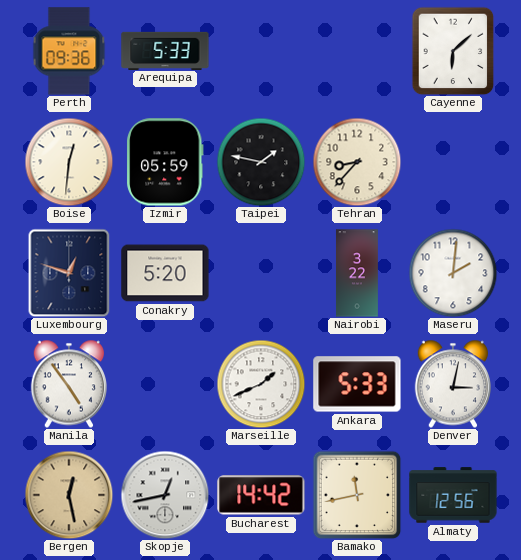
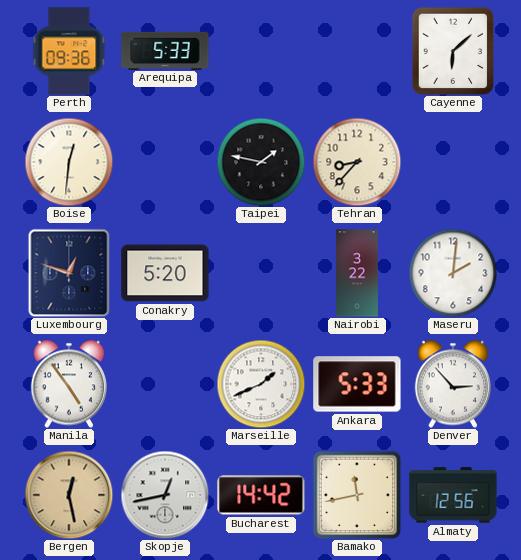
Izmir: 05:59 -> none
Denver: 3:02 -> 2:53
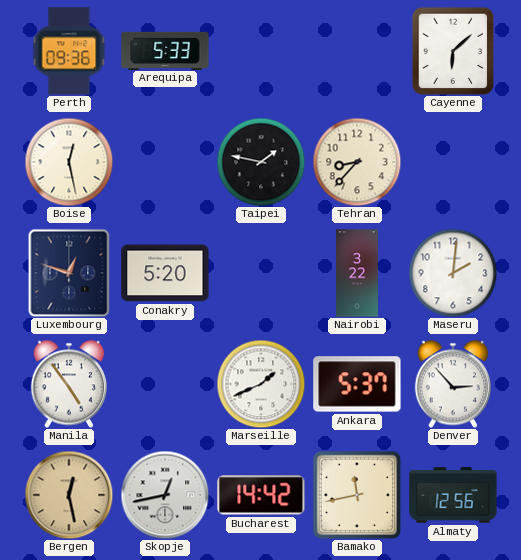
Boise: 12:31 -> 12:28
Ankara: 5:33 -> 5:37
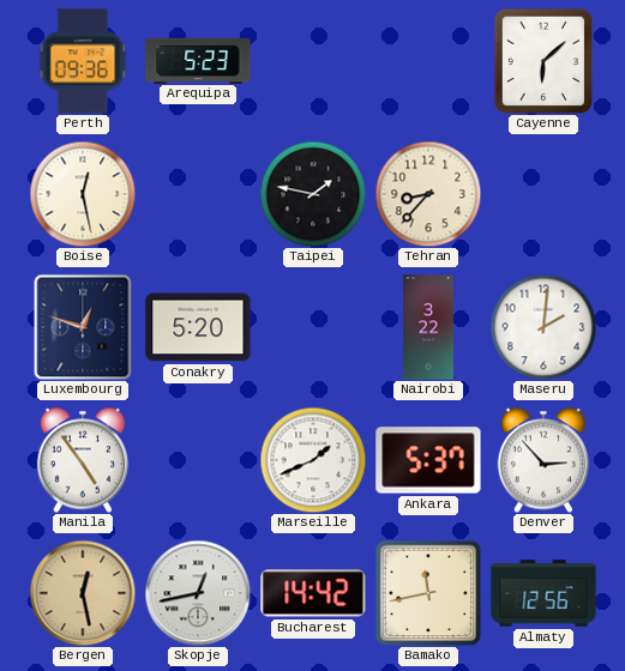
Arequipa: 5:33 -> 5:23
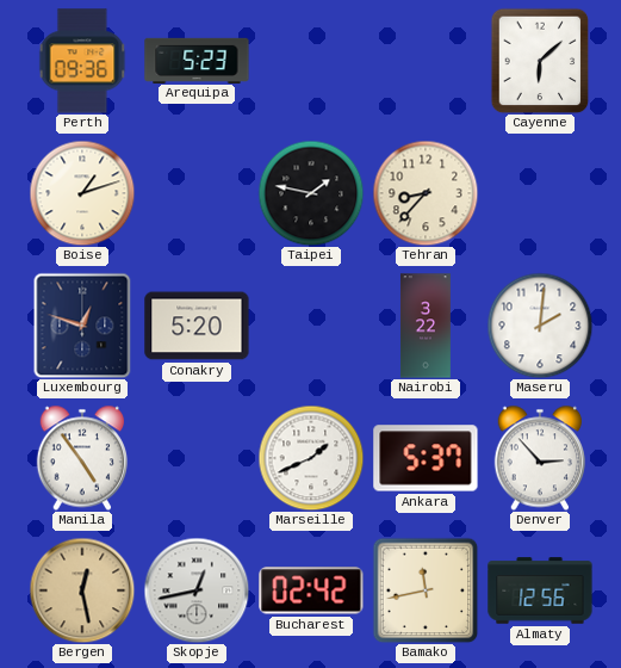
Boise: 12:28 -> 1:12
Bucharest: 14:42 -> 02:42
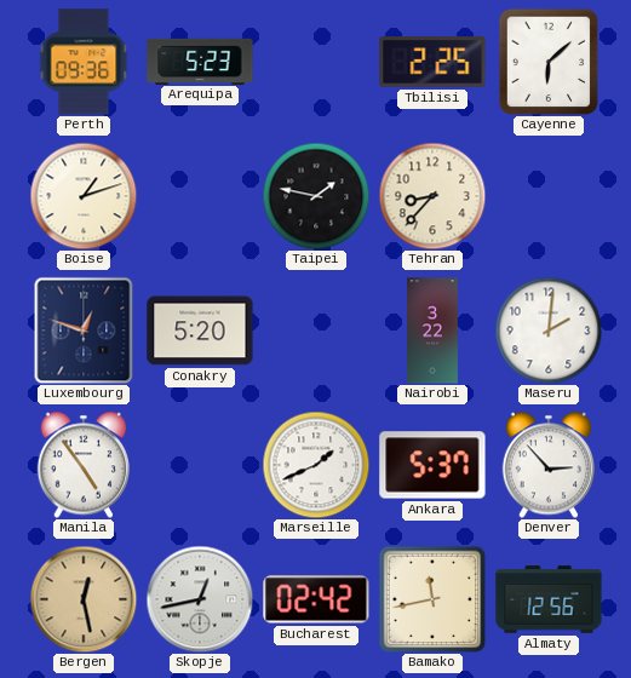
Tbilisi: none -> 2:25
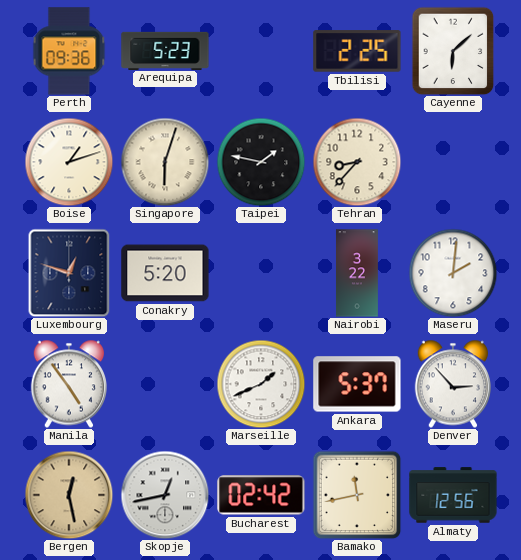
Singapore: none -> 6:03
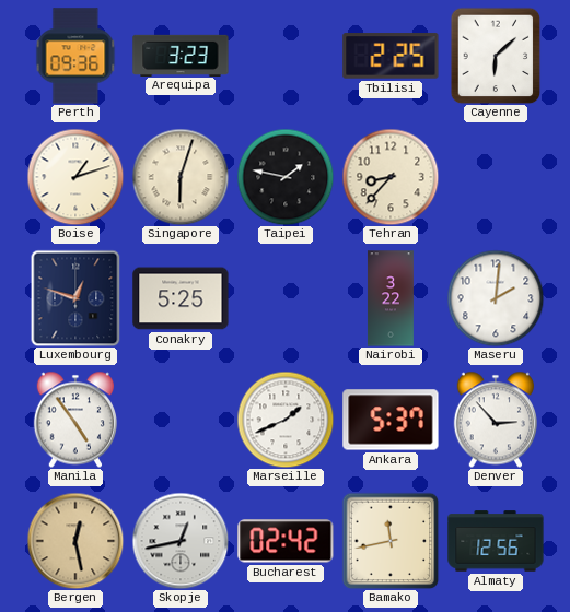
Arequipa: 5:23 -> 3:23
Conakry: 5:20 -> 5:25
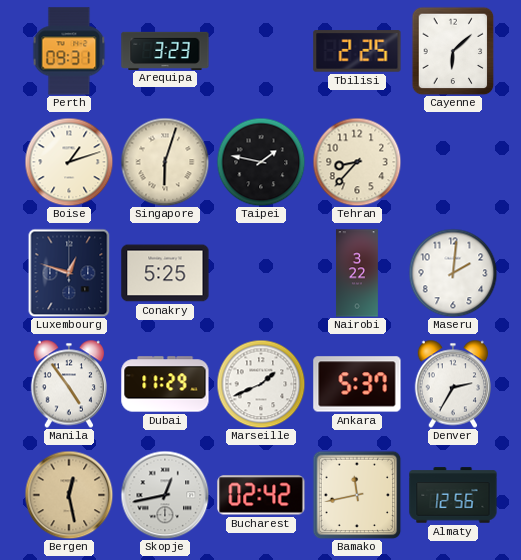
Perth: 09:36 -> 09:31
Dubai: none -> 11:29
Denver: 2:53 -> 2:35
